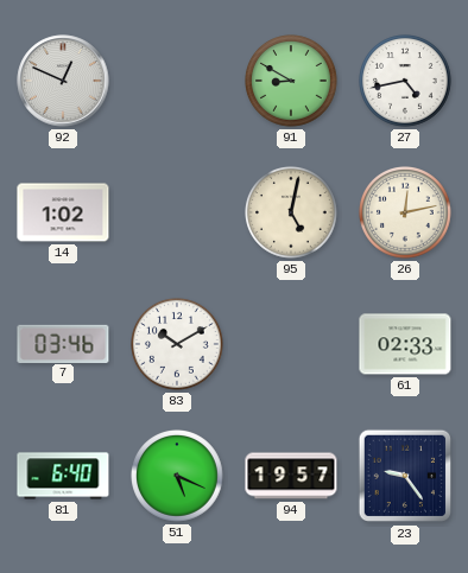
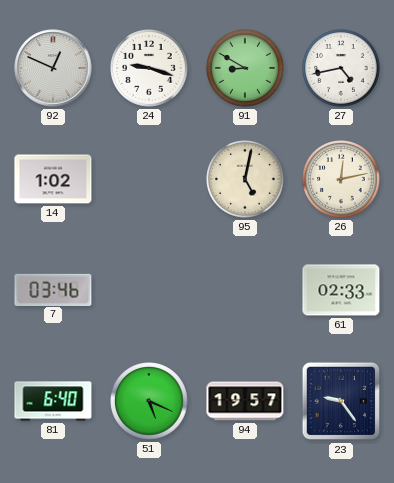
24: none -> 9:18
83: 10:10 -> none
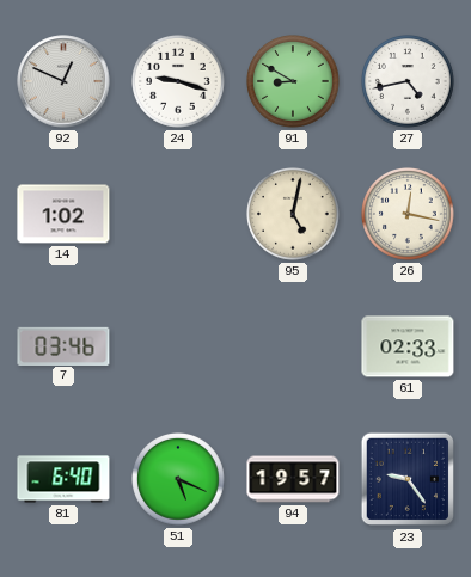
26: 12:13 -> 12:17
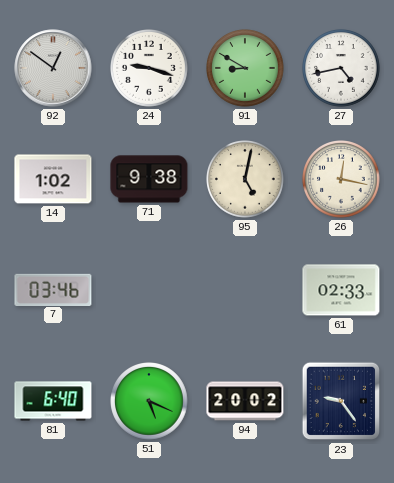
92: 12:49 -> 12:51
71: none -> 9:38
94: 19:57 -> 20:02
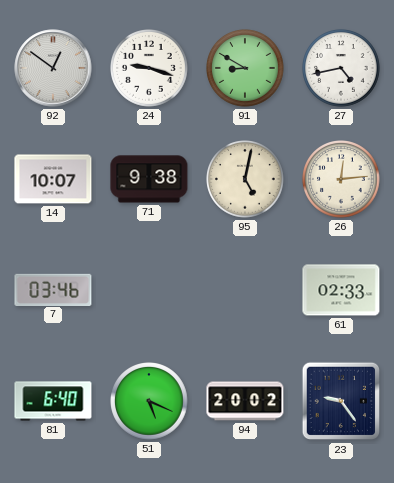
14: 1:02 -> 10:07
26: 12:17 -> 12:14
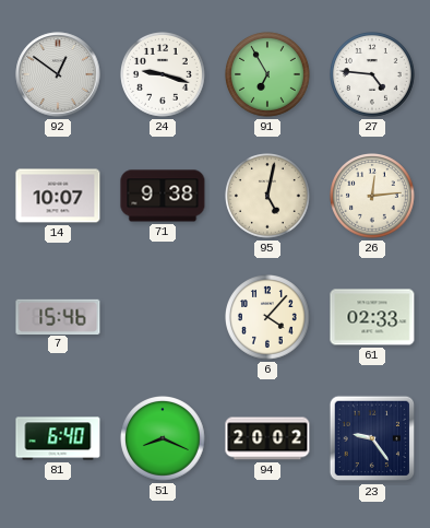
91: 8:50 -> 6:55
27: 4:43 -> 4:46
7: 03:46 -> 15:46
6: none -> 4:07
51: 5:19 -> 8:19
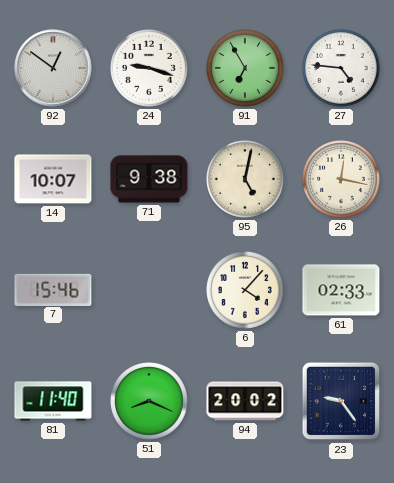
26: 12:14 -> 12:17
81: 6:40 -> 11:40
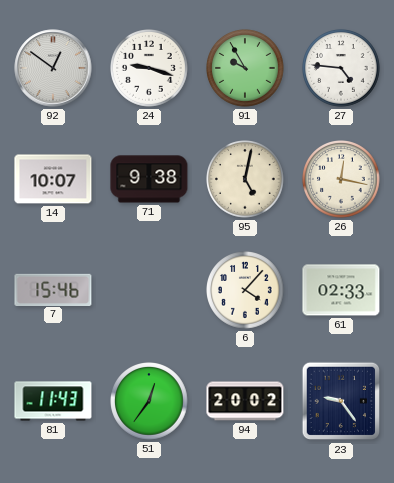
91: 6:55 -> 9:55
81: 11:40 -> 11:43
51: 8:19 -> 12:36
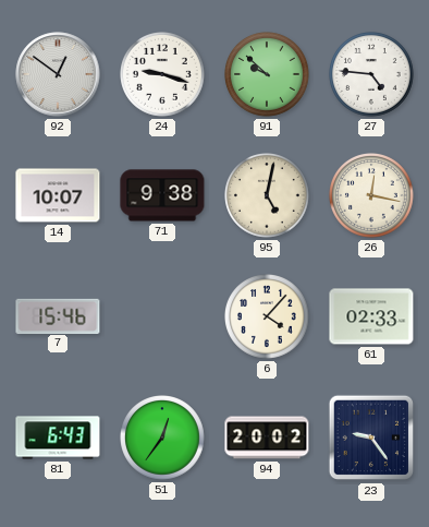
91: 9:55 -> 9:52
81: 11:43 -> 6:43
